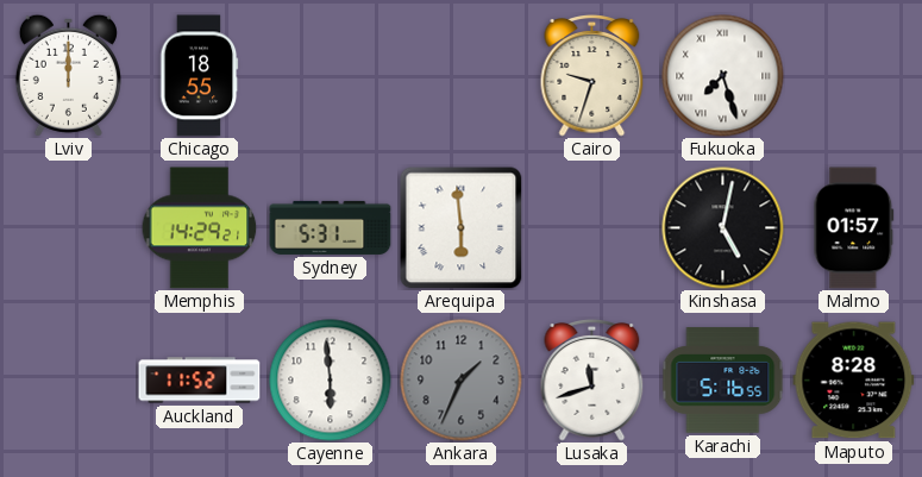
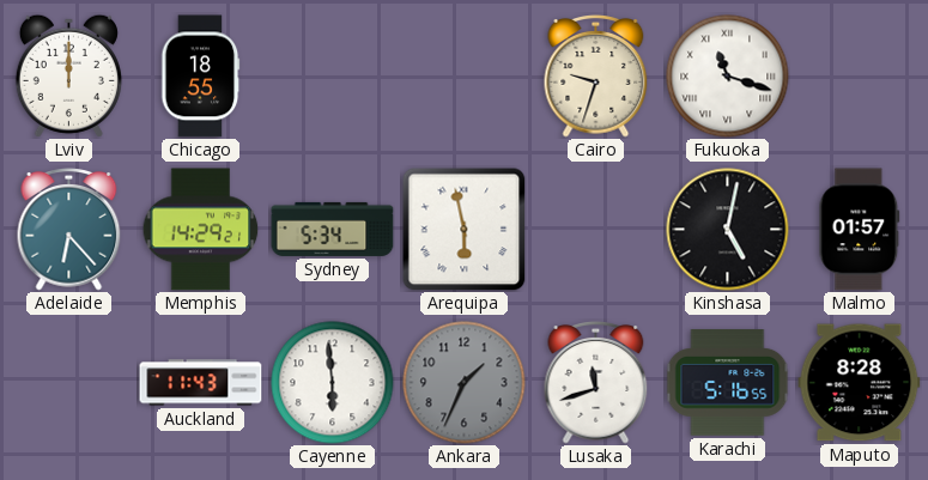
Fukuoka: 7:27 -> 11:18
Adelaide: none -> 6:23
Sydney: 5:31 -> 5:34
Arequipa: 5:59 -> 5:58
Auckland: 11:52 -> 11:43
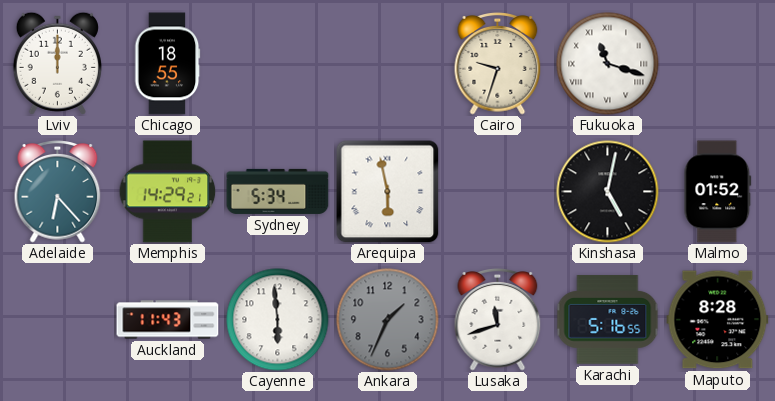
Malmo: 01:57 -> 01:52
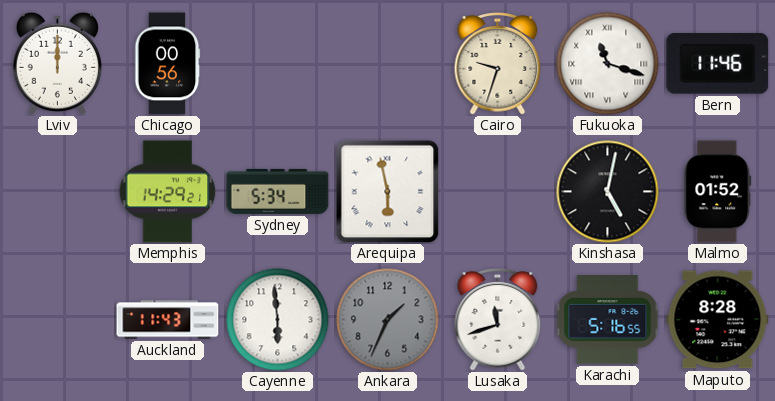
Chicago: 18:55 -> 00:56
Bern: none -> 11:46
Adelaide: 6:23 -> none
